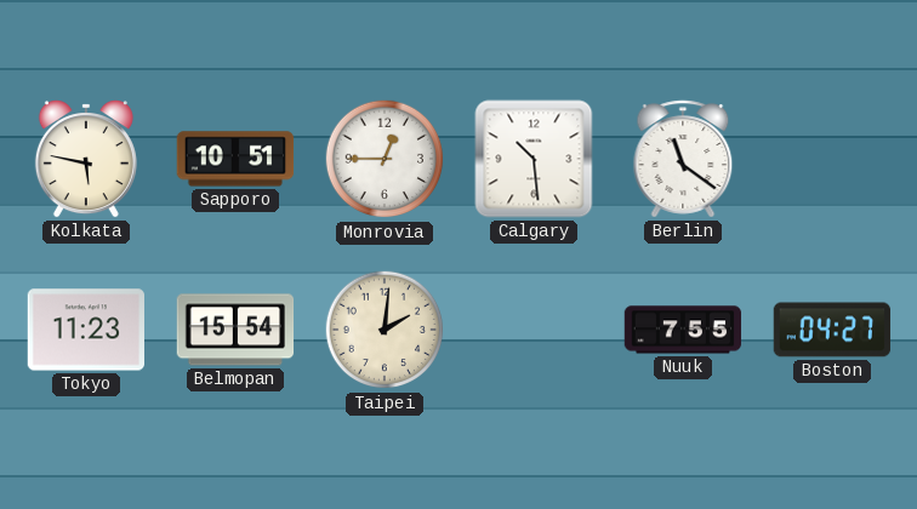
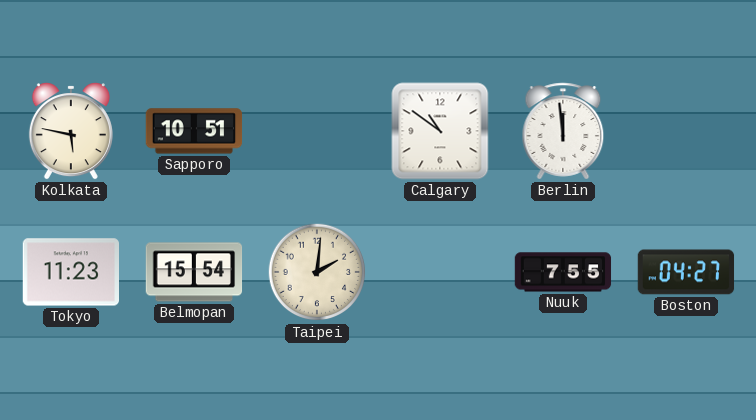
Monrovia: 12:45 -> none
Calgary: 10:29 -> 10:51
Berlin: 11:21 -> 11:59
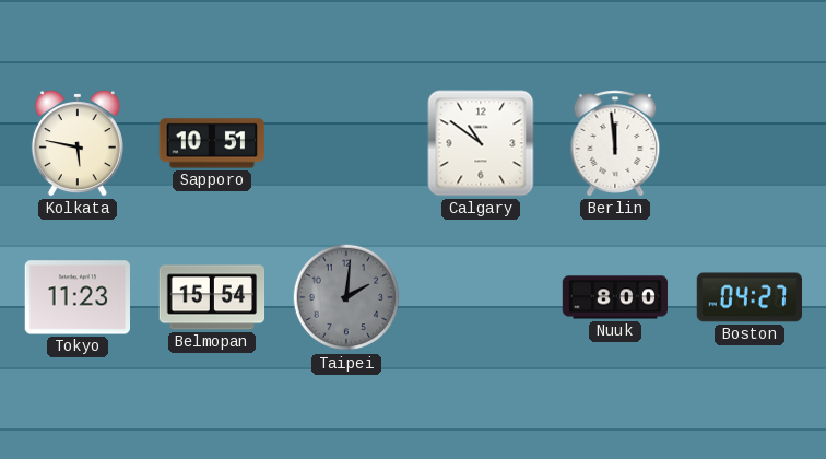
Taipei dial: cream -> grey
Nuuk: 7:55 -> 8:00
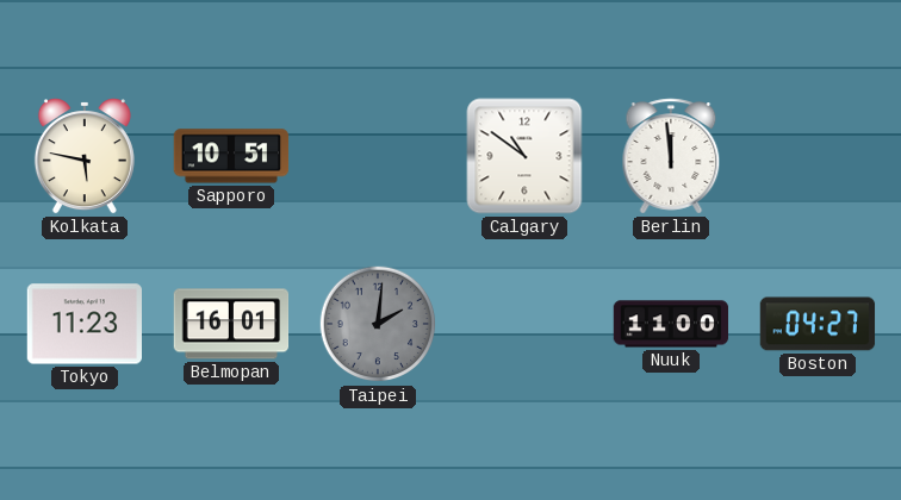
Belmopan: 15:54 -> 16:01
Nuuk: 8:00 -> 11:00
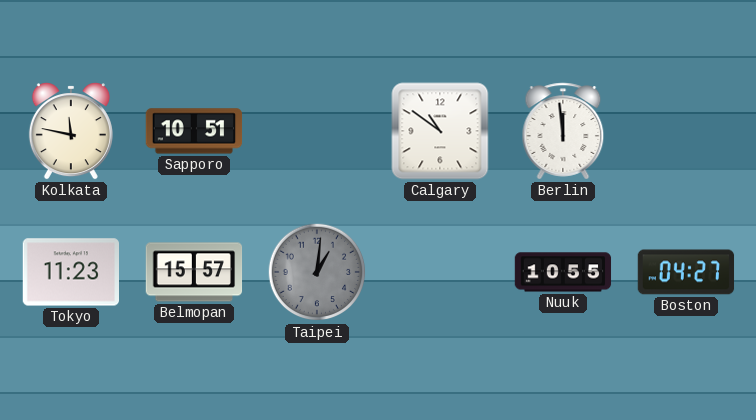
Kolkata: 5:47 -> 11:47
Belmopan: 16:01 -> 15:57
Taipei: 2:01 -> 1:01
Nuuk: 11:00 -> 10:55
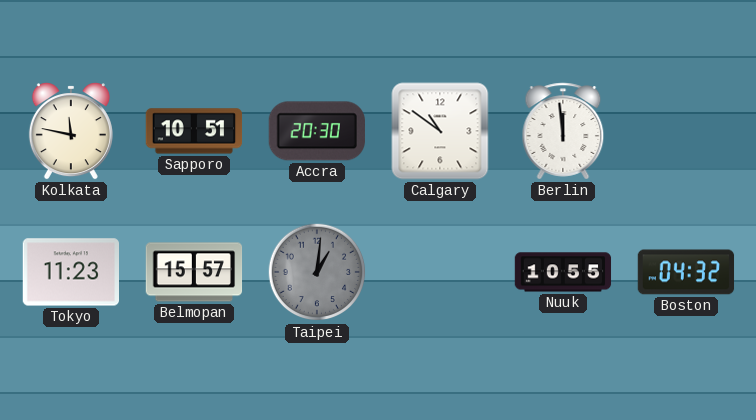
Accra: none -> 20:30
Boston: 04:27 -> 04:32
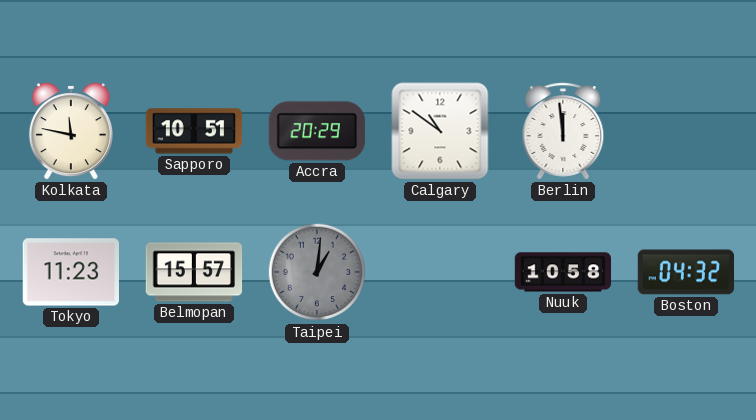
Accra: 20:30 -> 20:29
Nuuk: 10:55 -> 10:58
